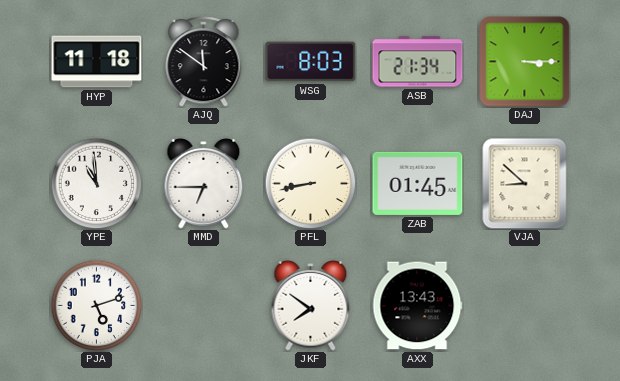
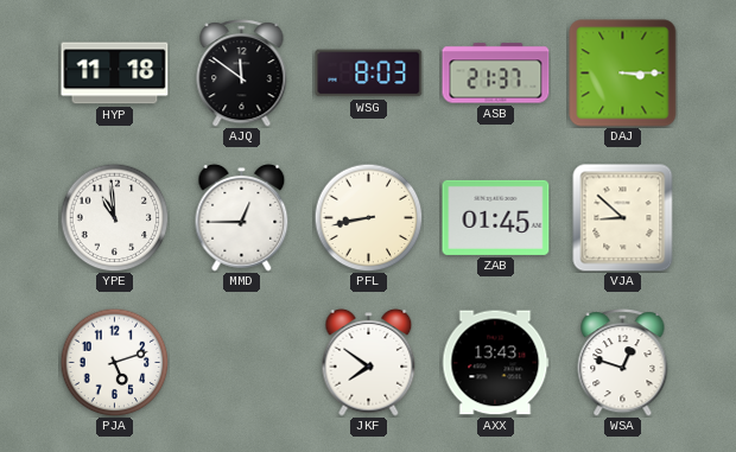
ASB: 21:34 -> 21:37
MMD: 6:45 -> 12:45
WSA: none -> 12:48
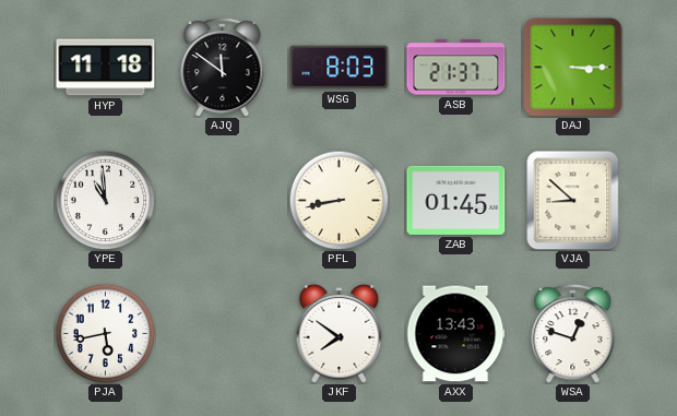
MMD: 12:45 -> none
PJA: 5:12 -> 5:43
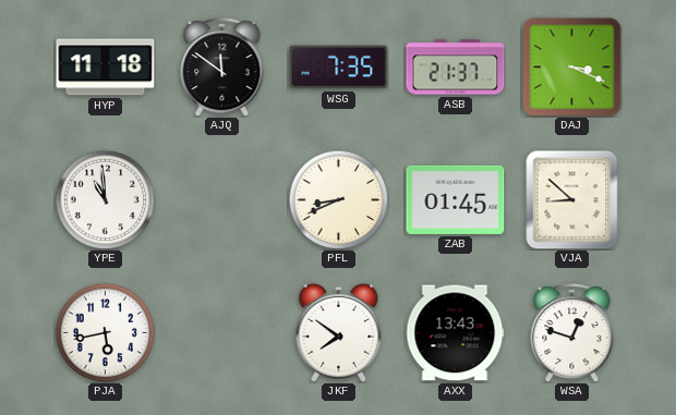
WSG: 8:03 -> 7:35
DAJ: 3:15 -> 3:19
PFL: 8:43 -> 8:41
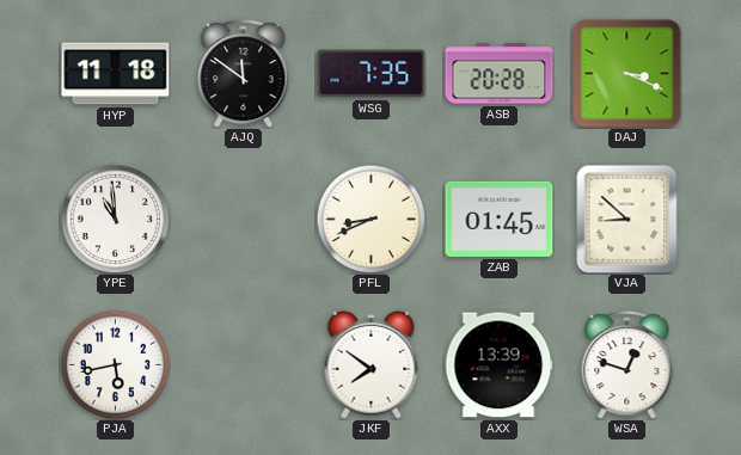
ASB: 21:37 -> 20:28
AXX: 13:43 -> 13:39
